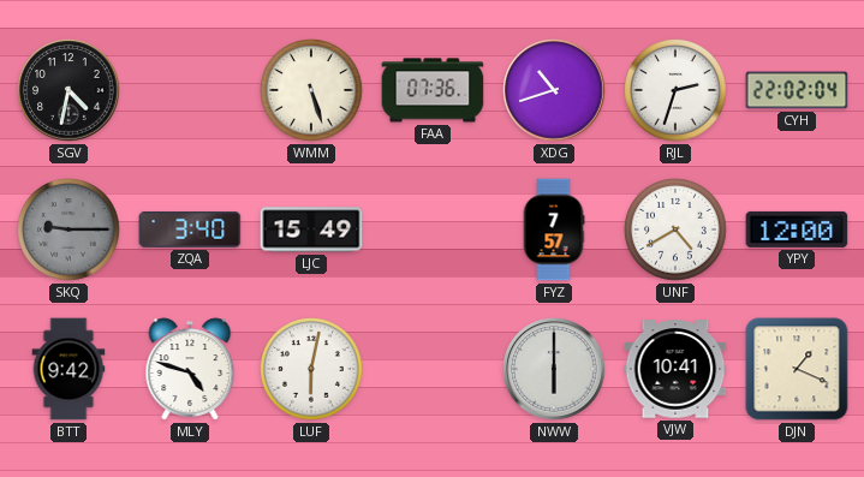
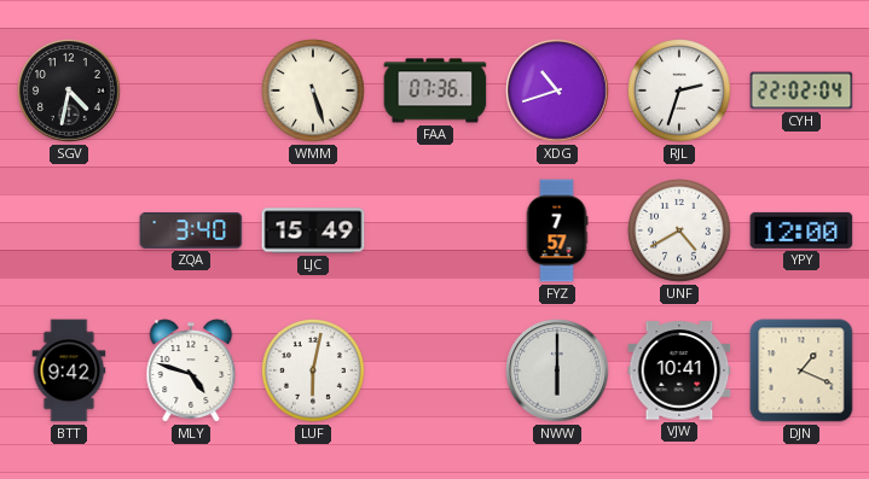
SKQ: 9:15 -> none
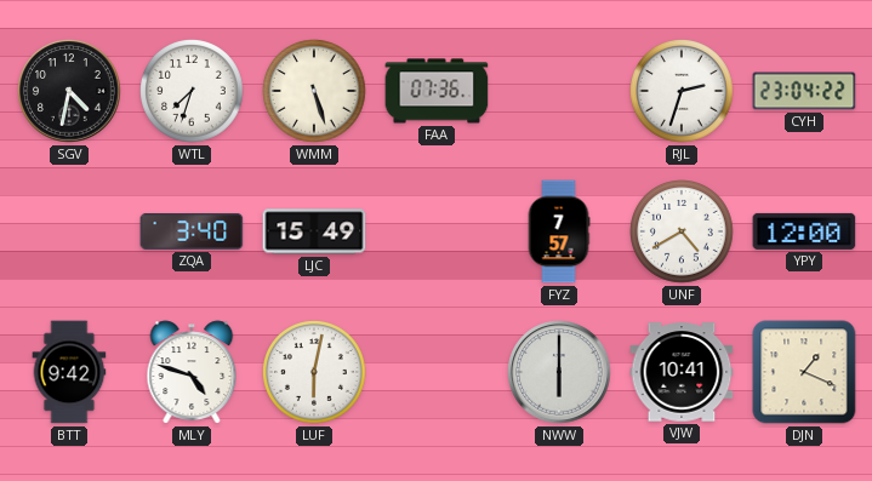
WTL: none -> 7:33
XDG: 10:42 -> none
CYH: 22:02 -> 23:04
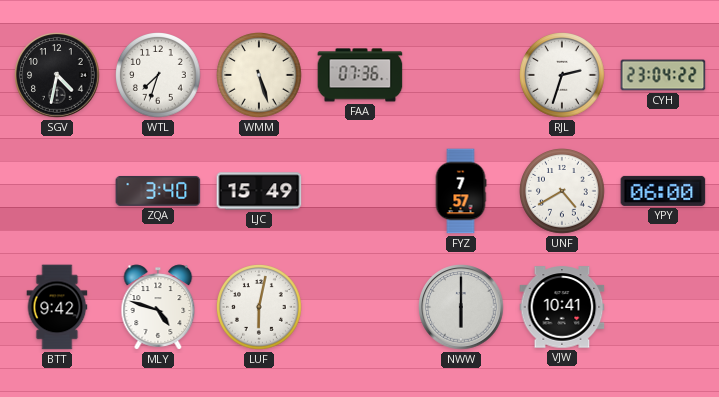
YPY: 12:00 -> 06:00
DJN: 1:19 -> none
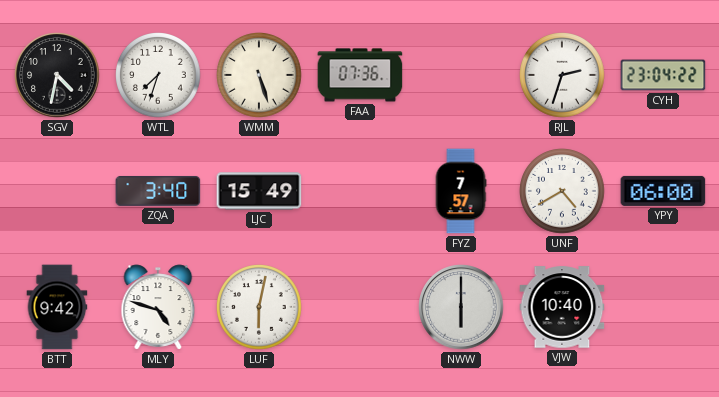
VJW: 10:41 -> 10:40
